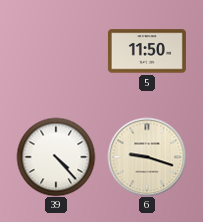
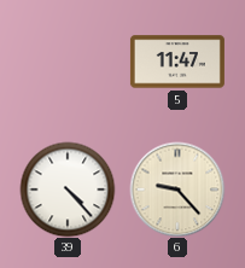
5: 11:50 -> 11:47
6: 9:18 -> 9:23
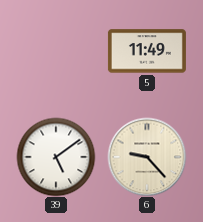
5: 11:47 -> 11:49
39: 4:23 -> 5:09
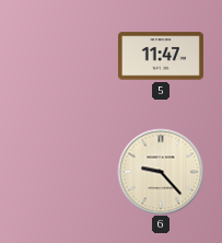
5: 11:49 -> 11:47
39: 5:09 -> none
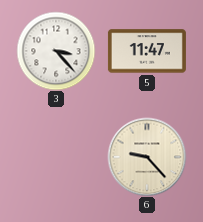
3: none -> 3:23
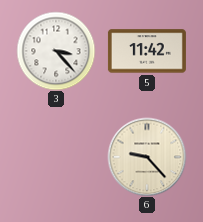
5: 11:47 -> 11:42
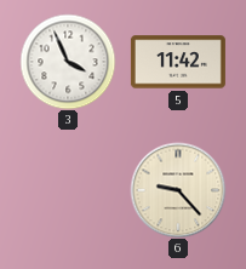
3: 3:23 -> 3:56
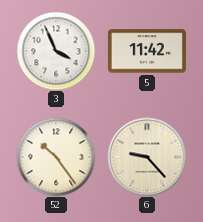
52: none -> 10:24
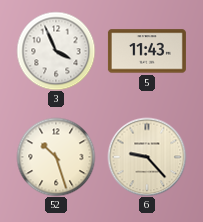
5: 11:42 -> 11:43
52: 10:24 -> 10:27
